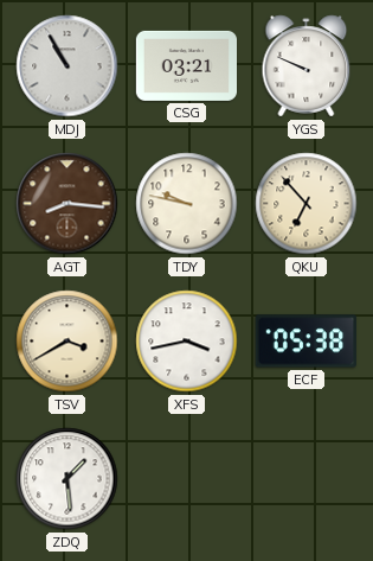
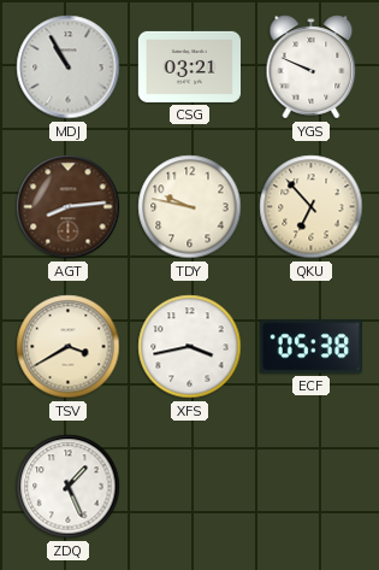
AGT: 8:16 -> 8:14
ZDQ: 1:29 -> 1:26
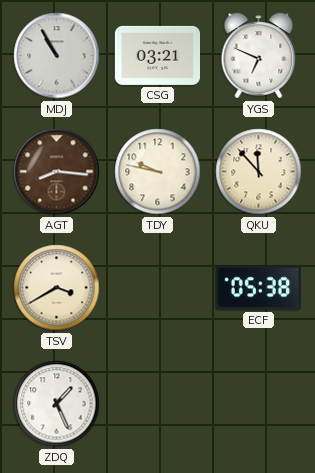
YGS: 9:49 -> 6:49
AGT: 8:14 -> 8:16
QKU: 6:53 -> 11:53
XFS: 3:43 -> none
